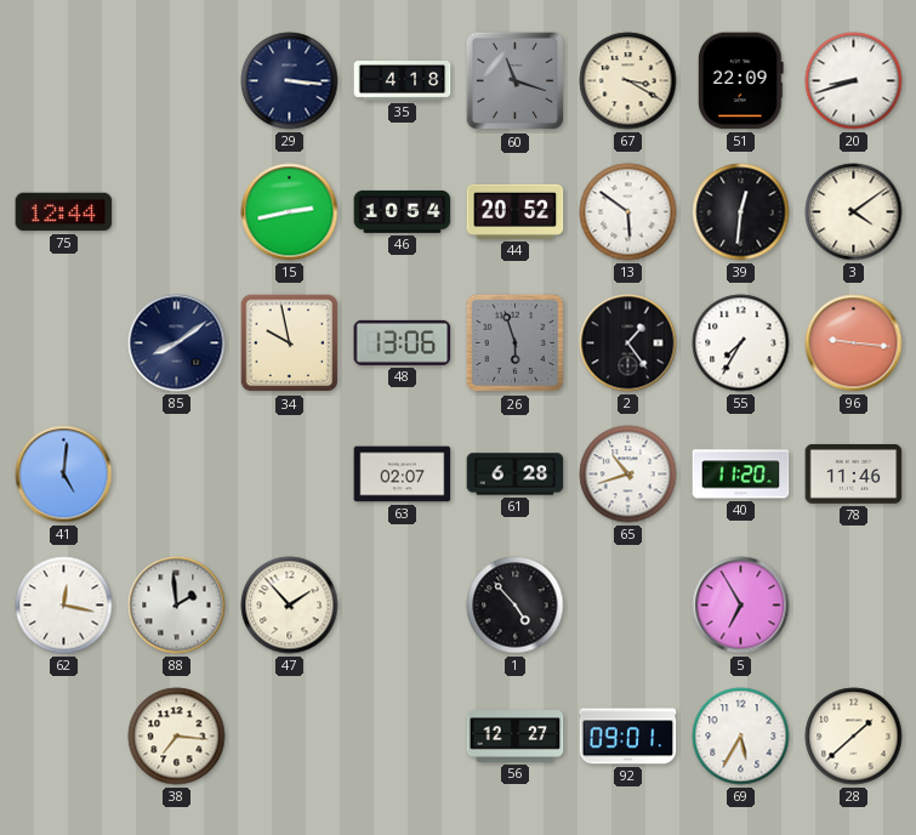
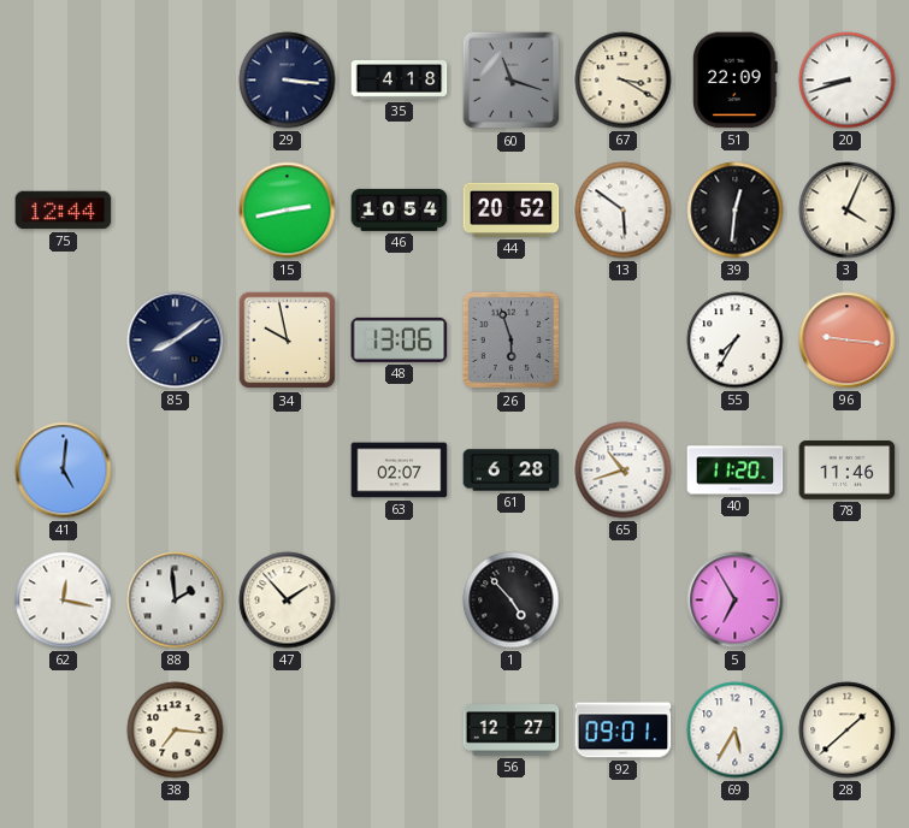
3: 4:09 -> 4:04
2: 1:24 -> none
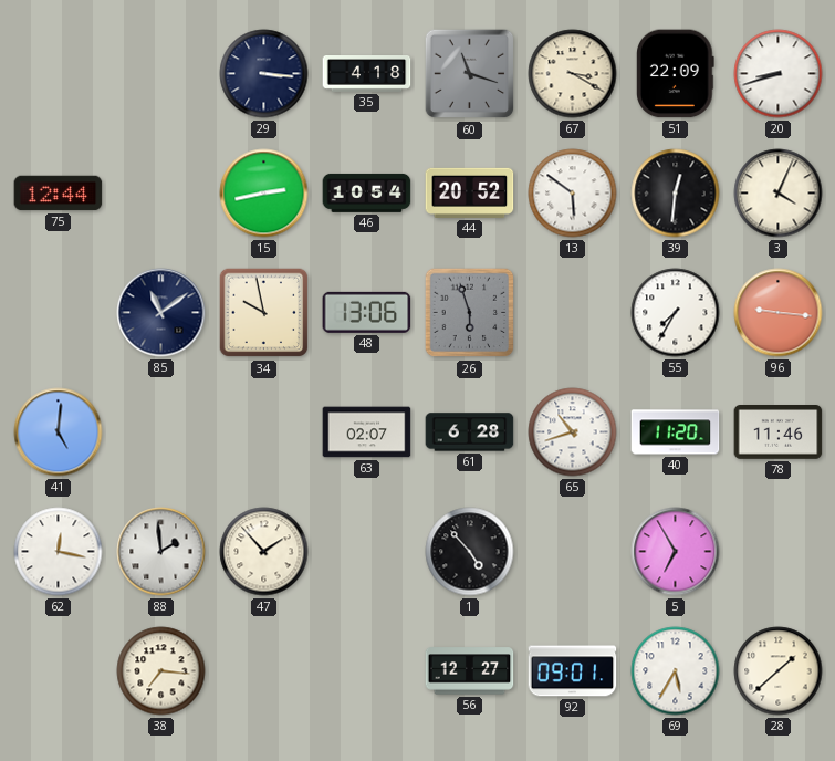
85: 8:09 -> 11:09
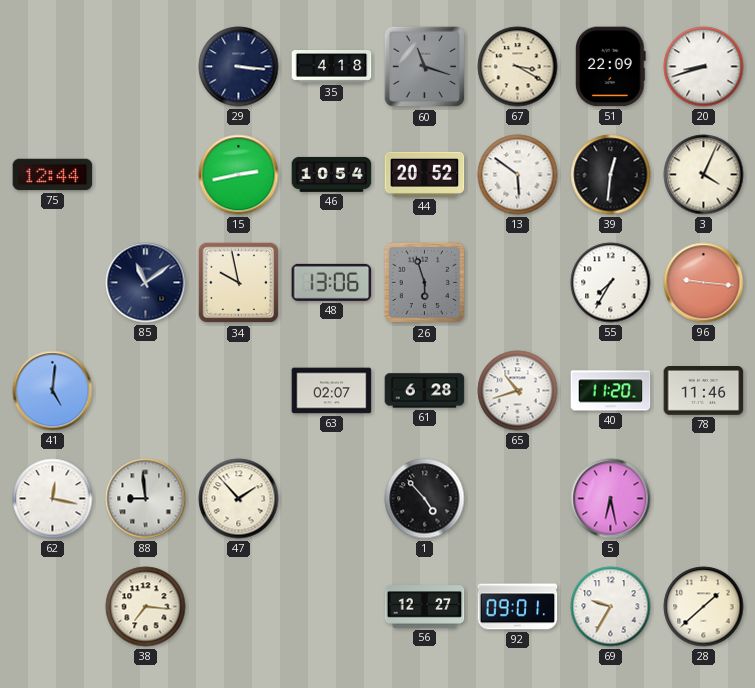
88: 1:59 -> 8:59
5: 6:55 -> 6:28
69: 5:35 -> 9:35
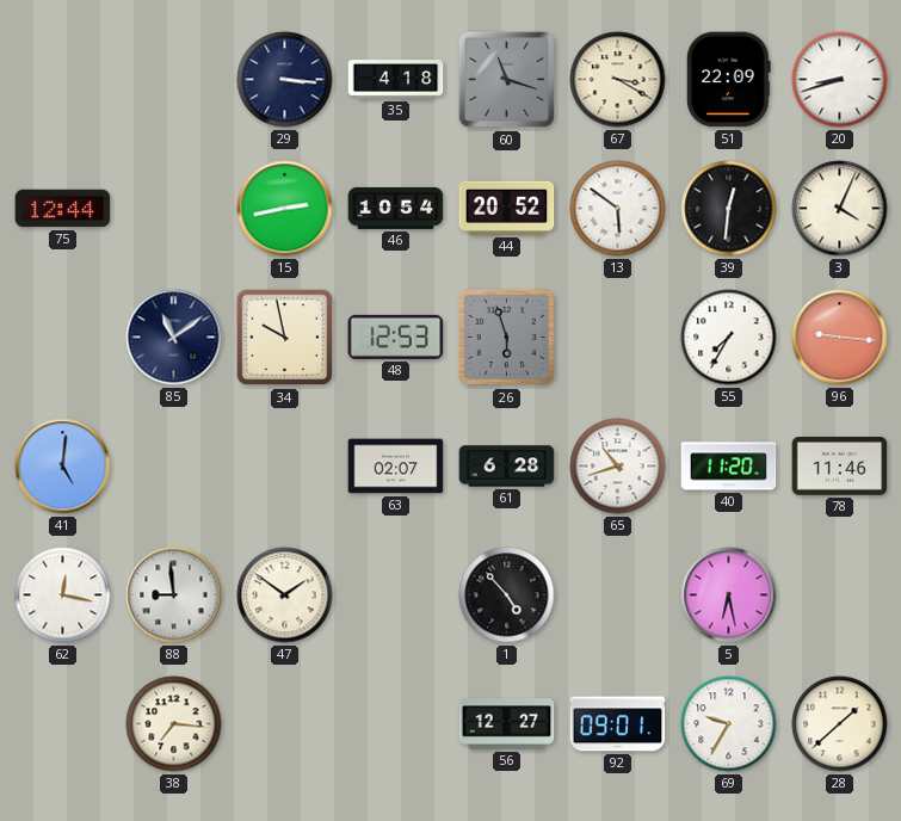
48: 13:06 -> 12:53
47: 1:53 -> 1:51
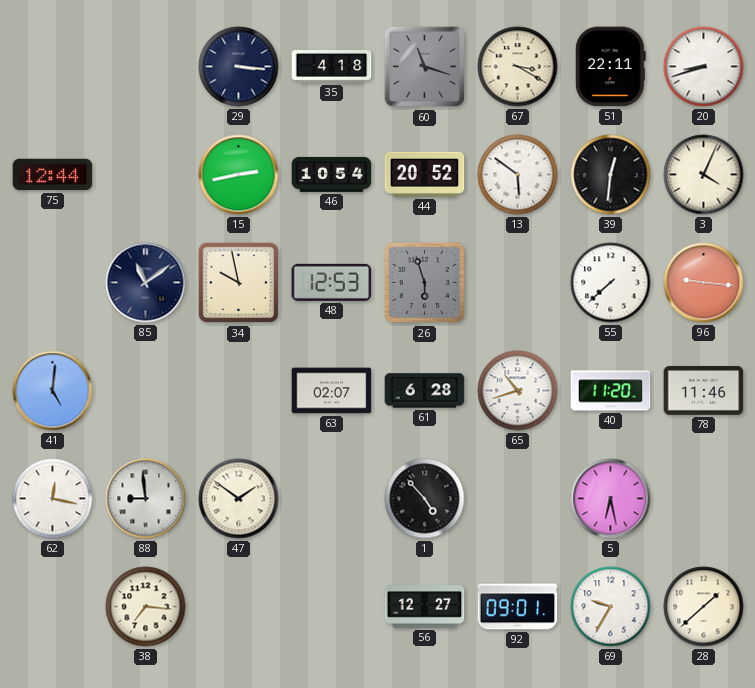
51: 22:09 -> 22:11
55: 7:35 -> 7:38
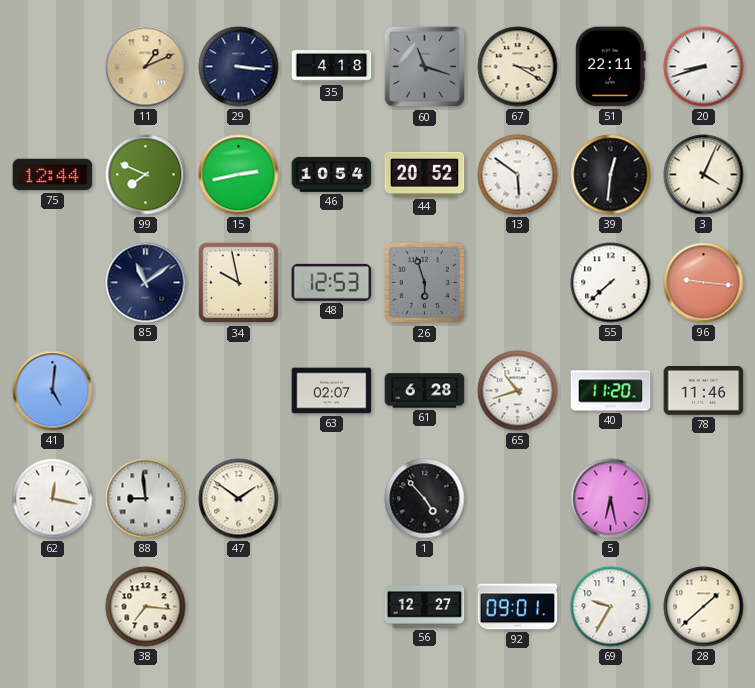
11: none -> 1:11
99: none -> 7:49
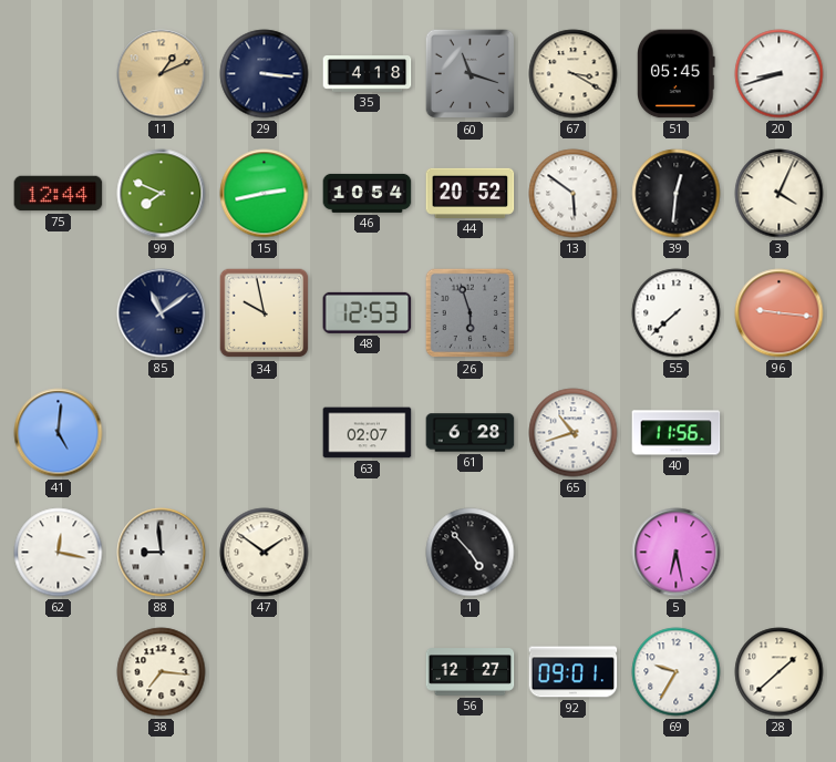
51: 22:11 -> 05:45
40: 11:20 -> 11:56
78: 11:46 -> none
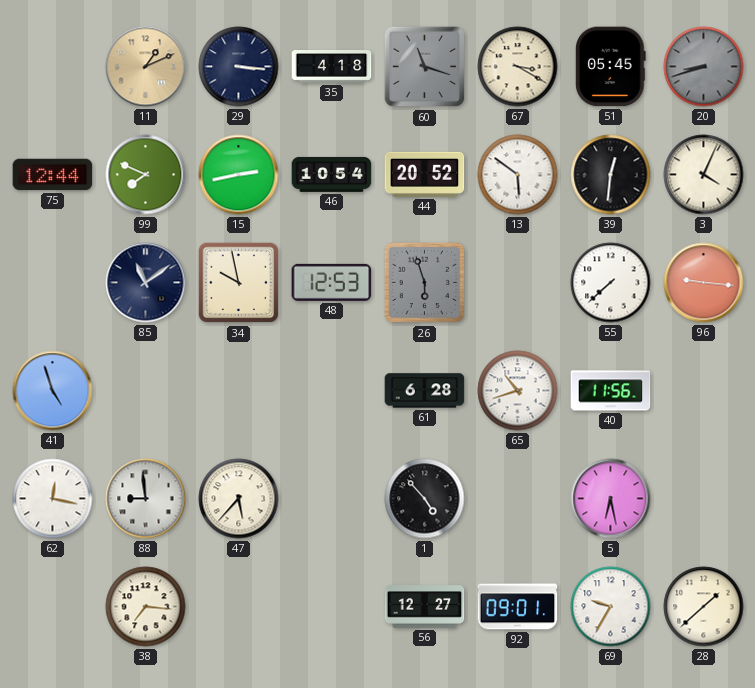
20 dial: white -> grey
41: 5:01 -> 4:57
63: 02:07 -> none
47: 1:51 -> 5:37
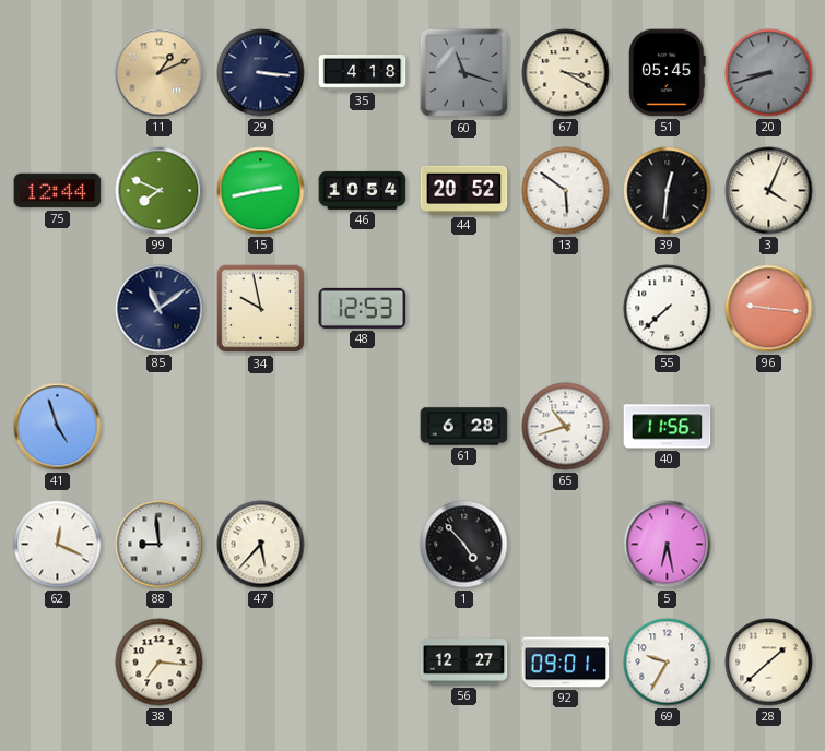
26: 5:57 -> none
62: 12:17 -> 12:19
